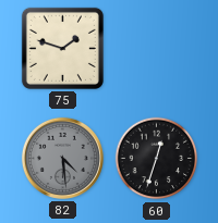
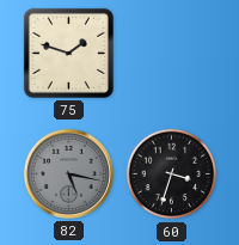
82: 4:29 -> 5:17
60: 12:33 -> 3:33
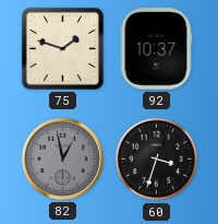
92: none -> 10:37
82: 5:17 -> 12:58
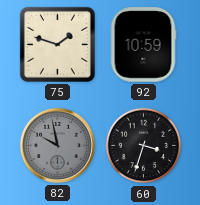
92: 10:37 -> 10:59
82: 12:58 -> 9:58
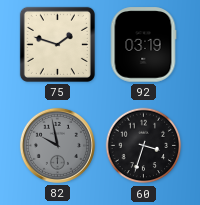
92: 10:59 -> 03:19
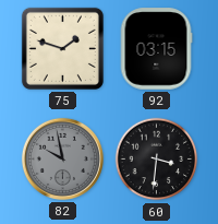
92: 03:19 -> 03:15
60: 3:33 -> 3:31
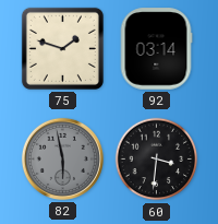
92: 03:15 -> 03:14
82: 9:58 -> 5:58
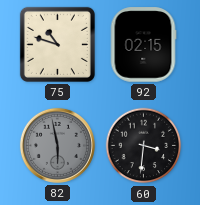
75: 1:48 -> 10:48
92: 03:14 -> 02:15
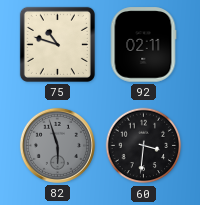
92: 02:15 -> 02:11
82: 5:58 -> 5:57
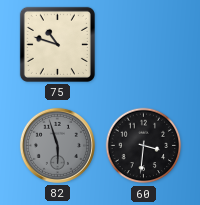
92: 02:11 -> none
